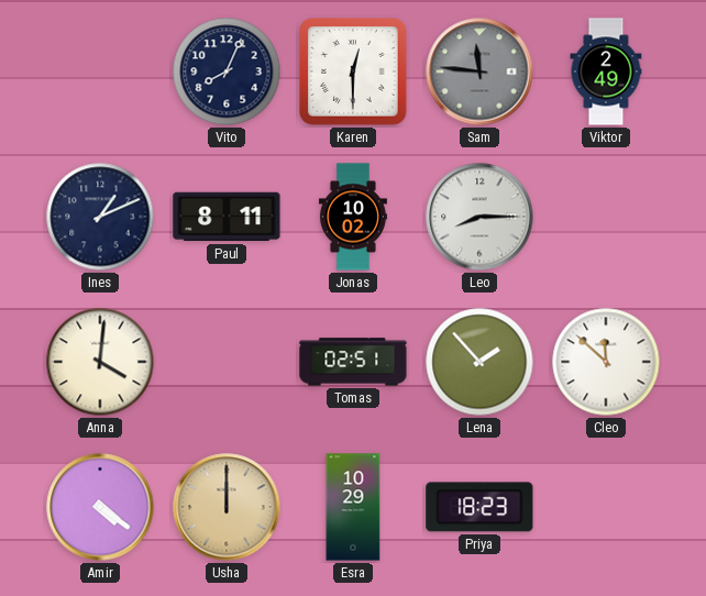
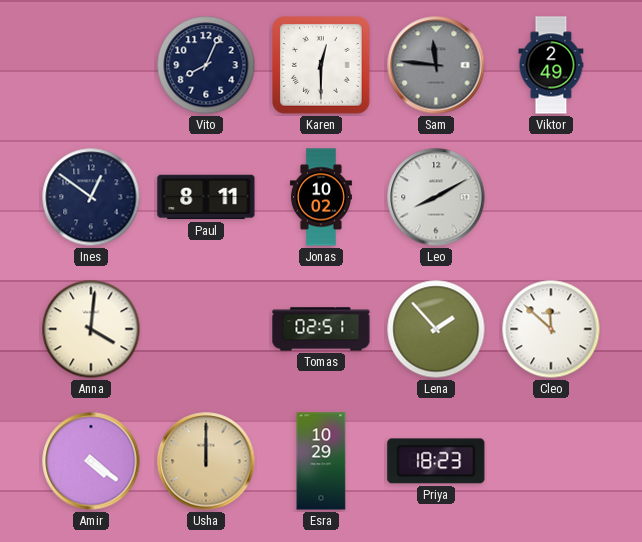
Ines: 1:11 -> 12:51
Leo: 8:15 -> 8:10
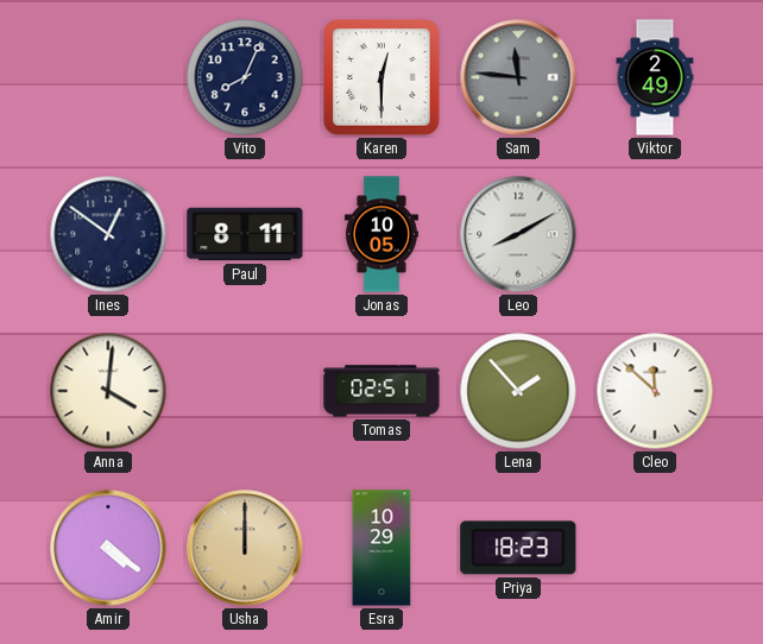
Jonas: 10:02 -> 10:05
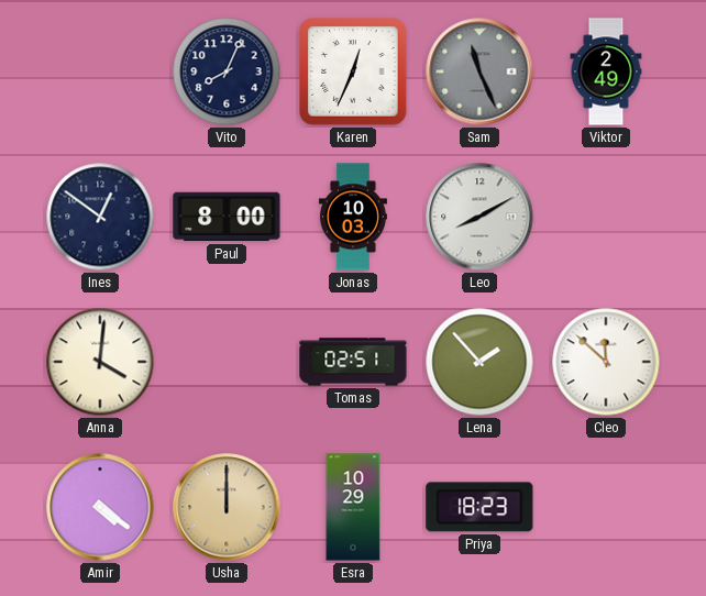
Karen: 12:30 -> 12:34
Sam: 11:46 -> 11:26
Paul: 8:11 -> 8:00
Jonas: 10:05 -> 10:03
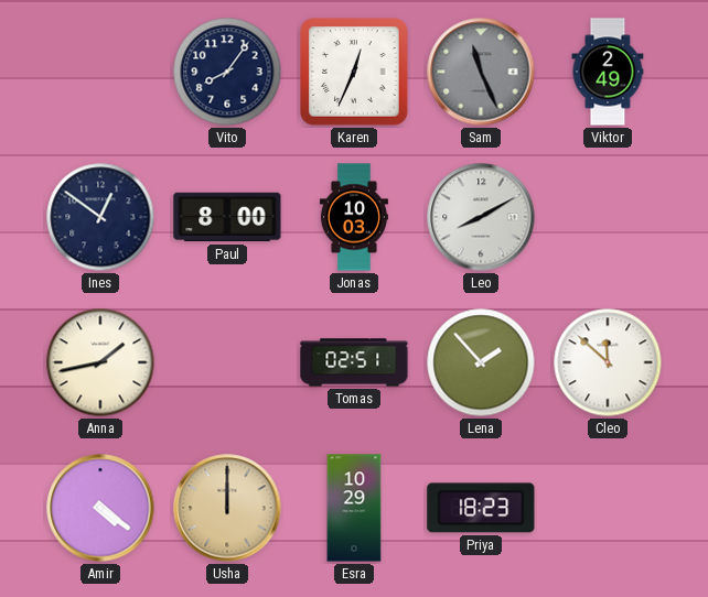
Vito: 8:04 -> 8:06
Anna: 4:01 -> 1:43
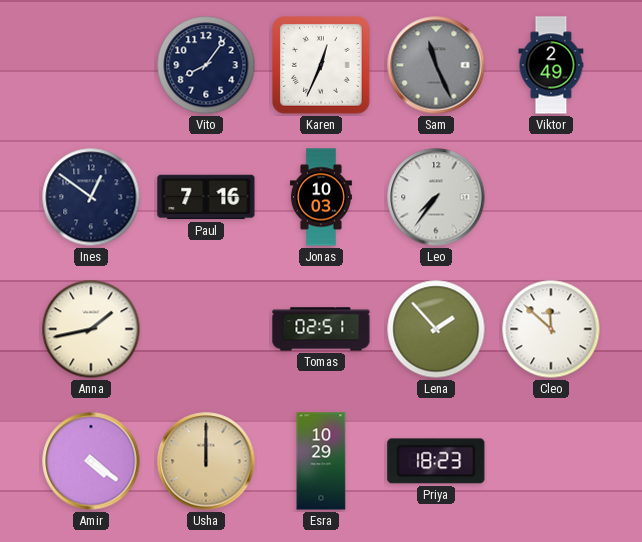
Paul: 8:00 -> 7:16
Leo: 8:10 -> 7:36
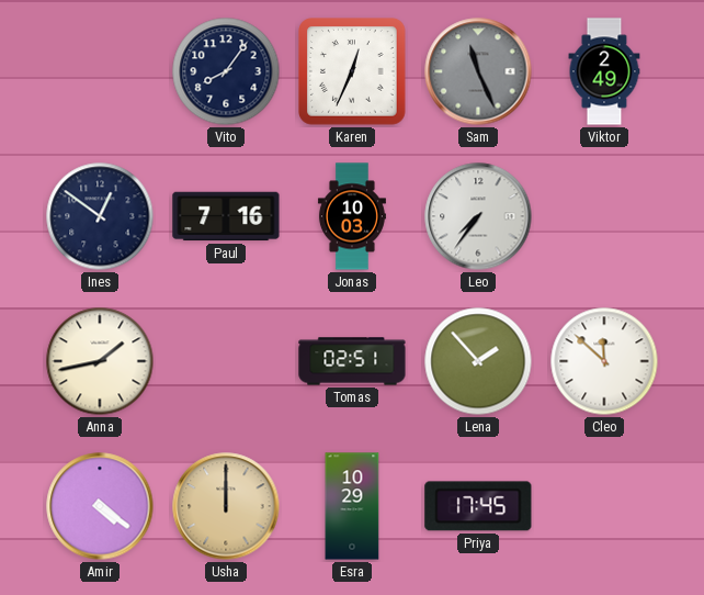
Priya: 18:23 -> 17:45
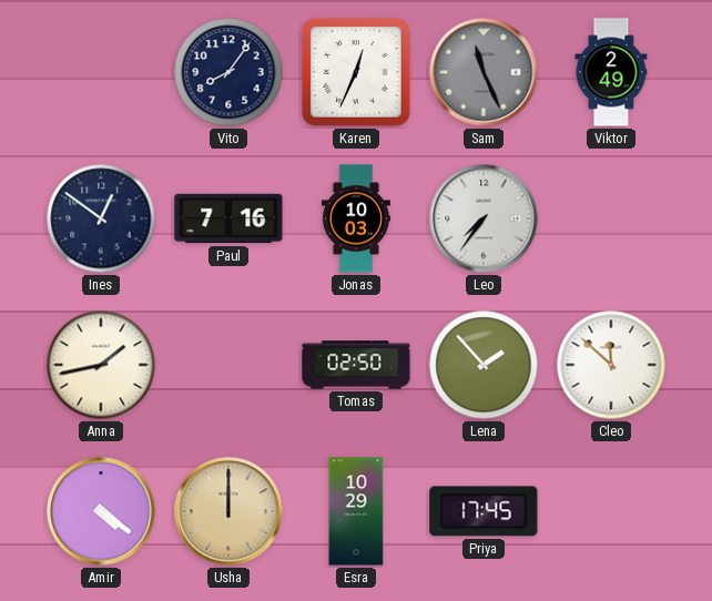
Tomas: 02:51 -> 02:50
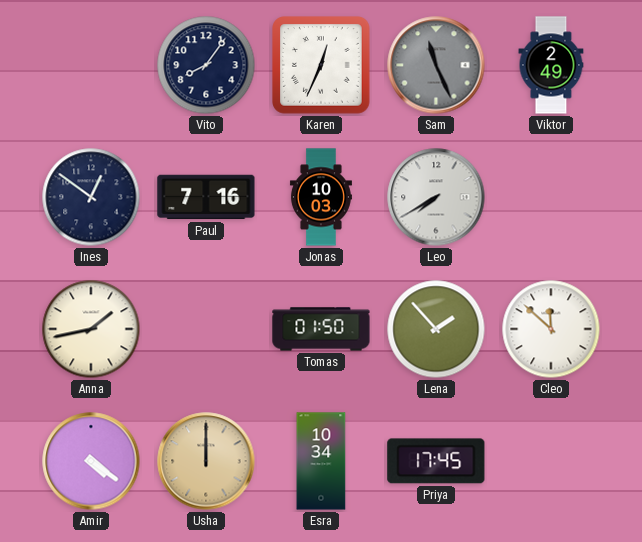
Leo: 7:36 -> 7:40
Tomas: 02:50 -> 01:50
Esra: 10:29 -> 10:34
